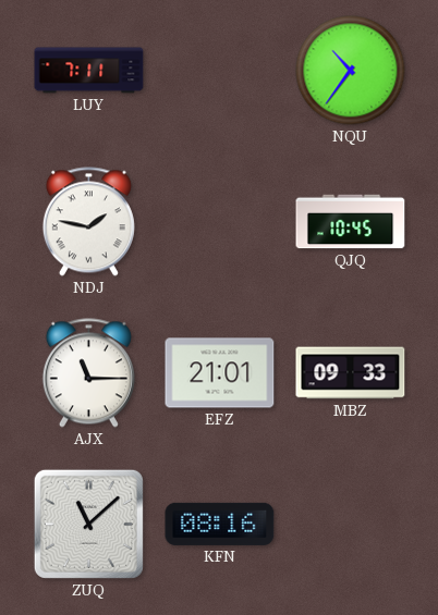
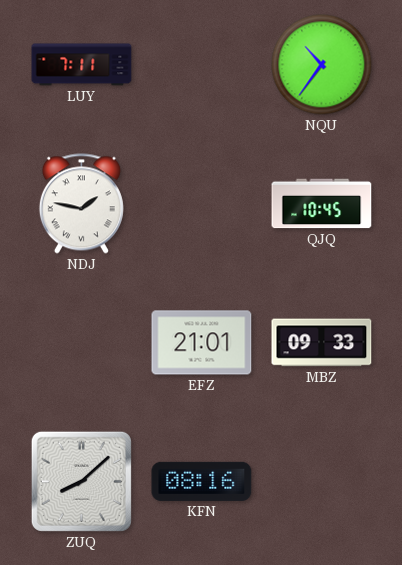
AJX: 11:15 -> none
ZUQ: 11:08 -> 8:08
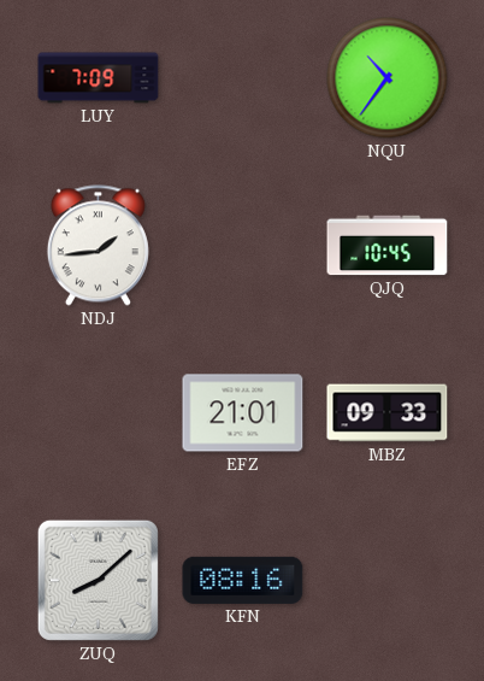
LUY: 7:11 -> 7:09
NDJ: 1:47 -> 1:44
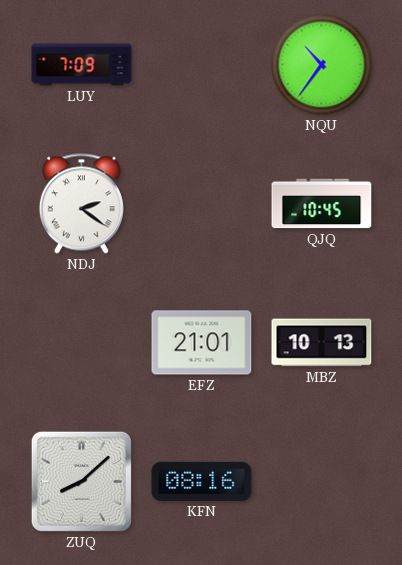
NDJ: 1:44 -> 2:21
MBZ: 09:33 -> 10:13
